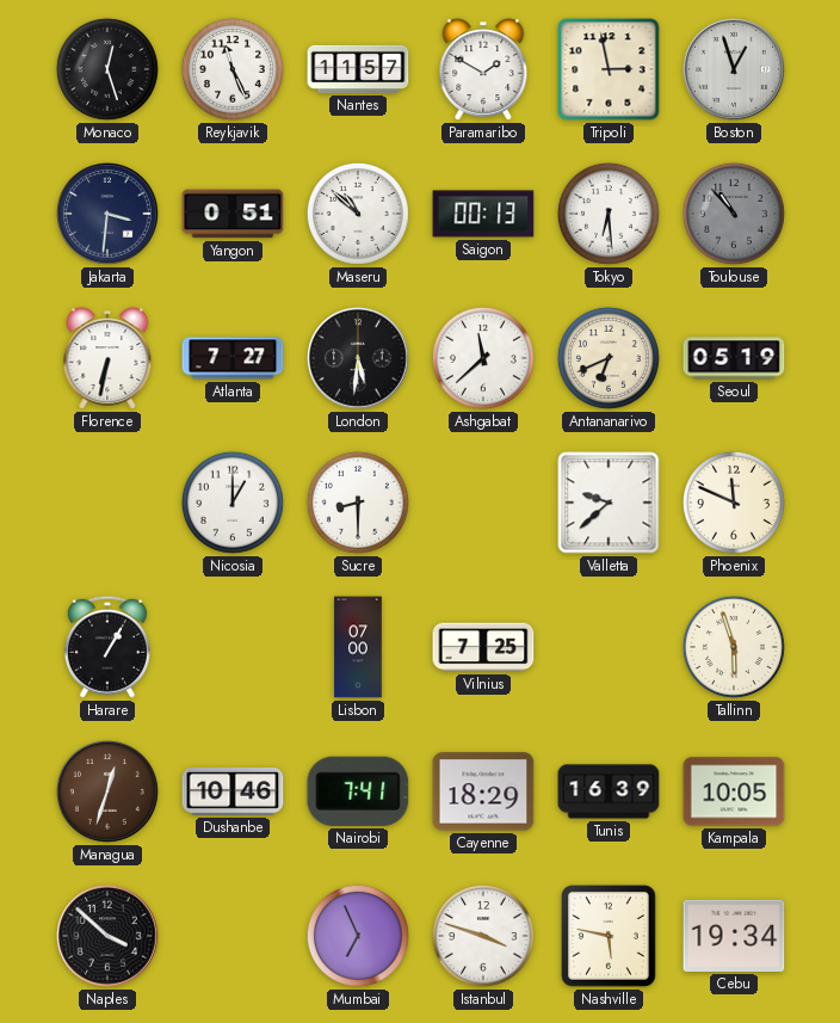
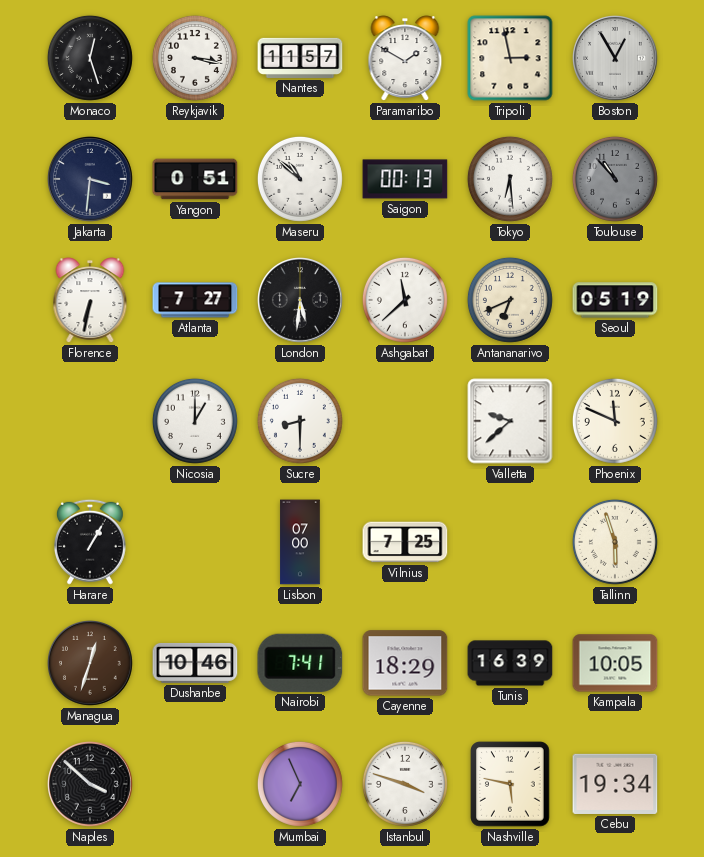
Reykjavik: 11:26 -> 3:17
Boston: 12:57 -> 12:55
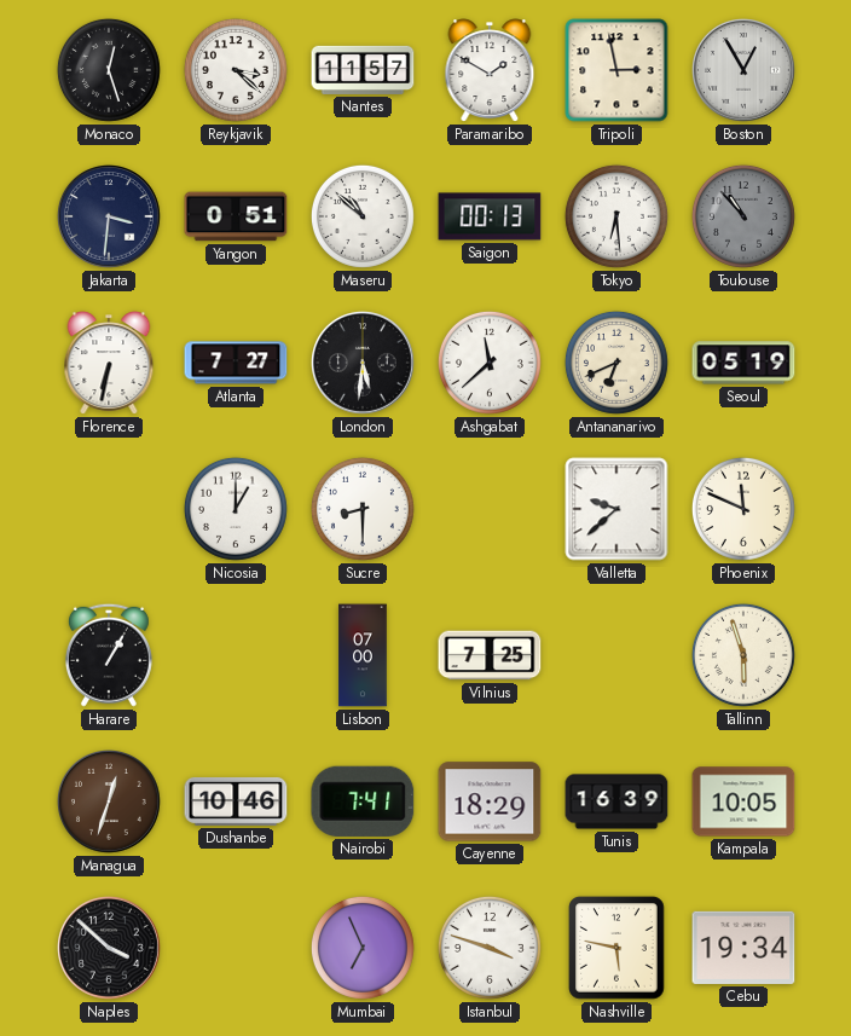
Reykjavik: 3:17 -> 3:22
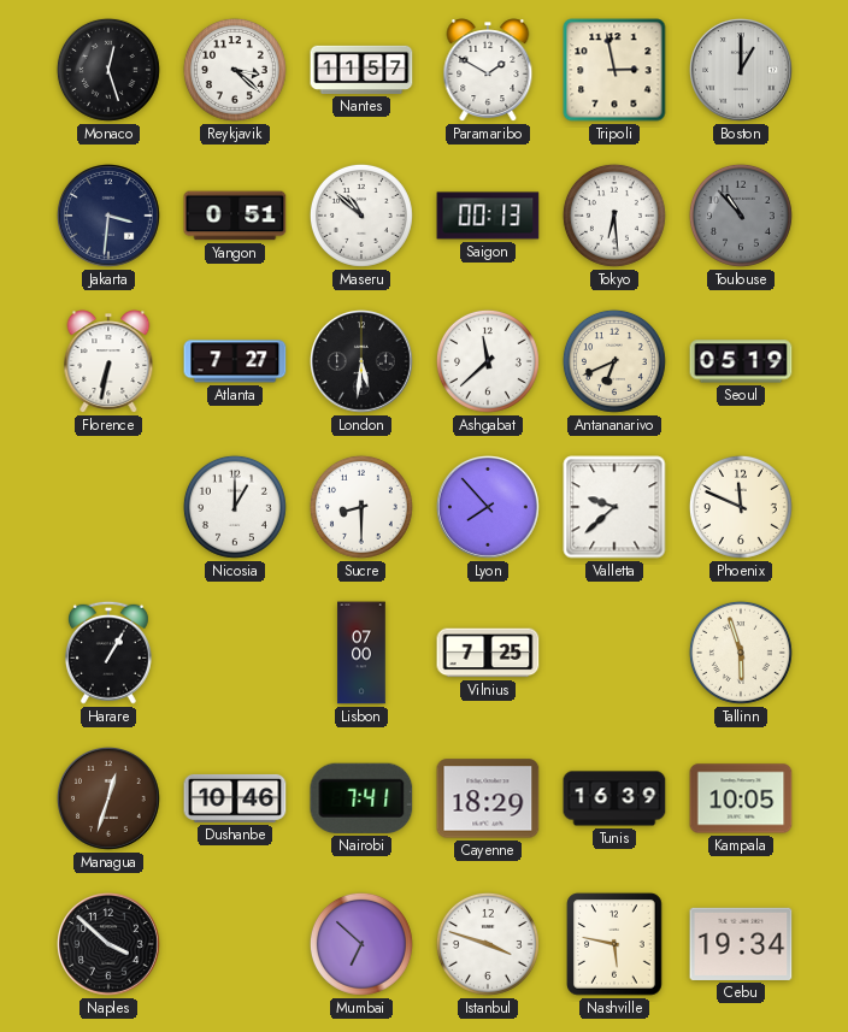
Boston: 12:55 -> 1:00
Lyon: none -> 7:53
Mumbai: 6:56 -> 6:52
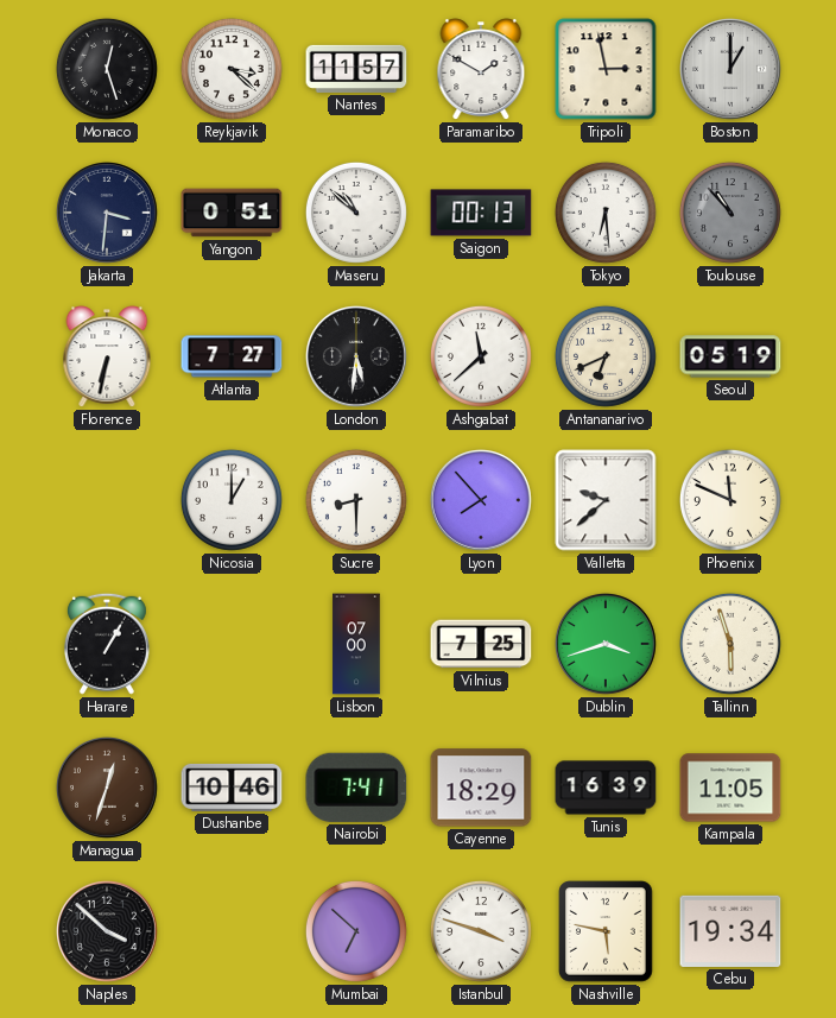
Dublin: none -> 3:42
Kampala: 10:05 -> 11:05
